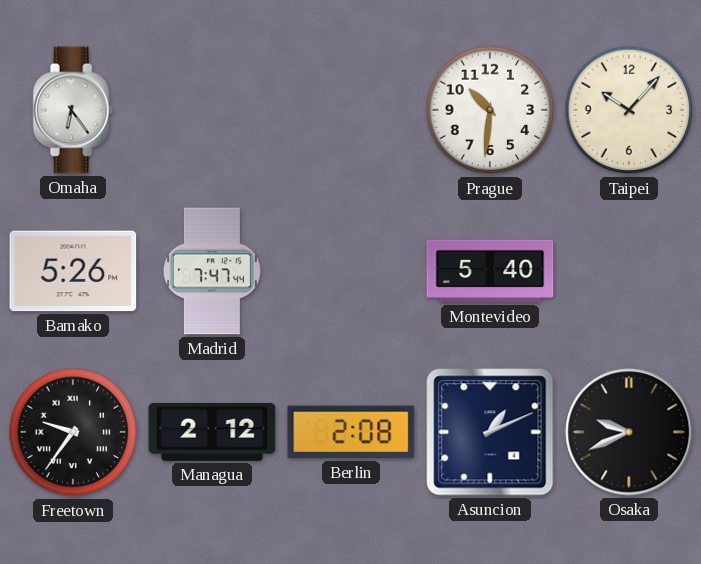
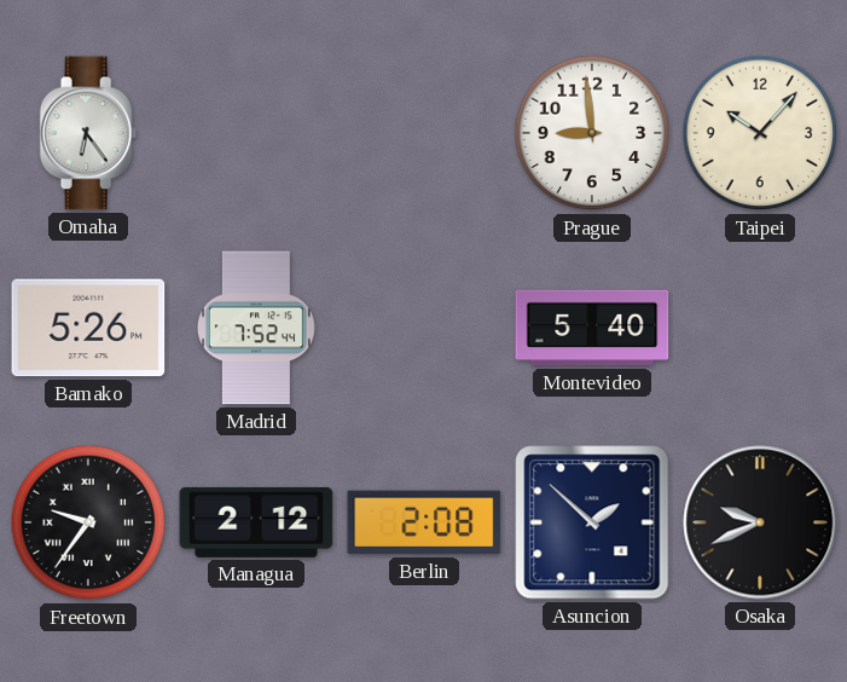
Prague: 10:31 -> 8:59
Madrid: 7:47 -> 7:52
Asuncion: 1:11 -> 1:52
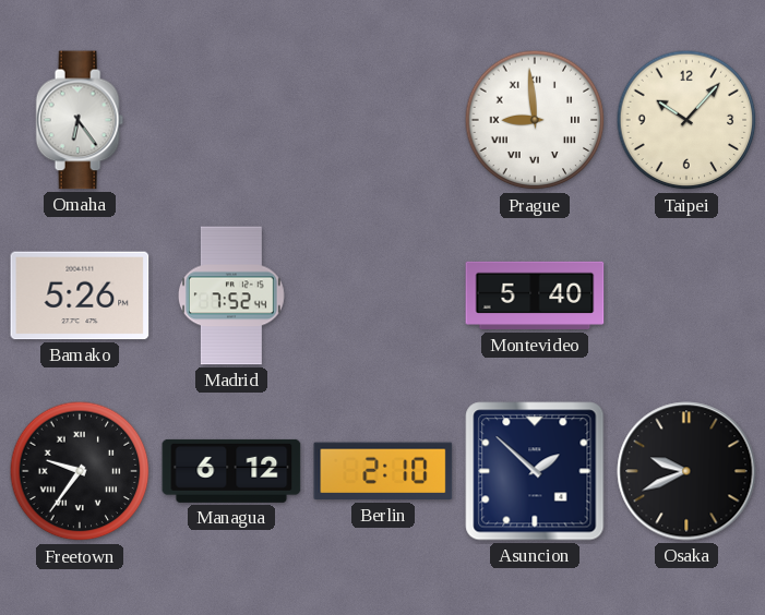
Prague numerals: Arabic -> Roman
Managua: 2:12 -> 6:12
Berlin: 2:08 -> 2:10
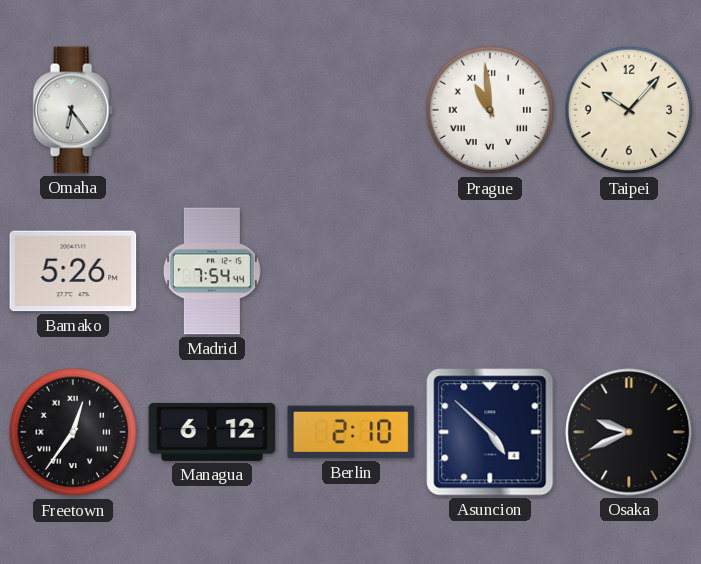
Prague: 8:59 -> 10:59
Madrid: 7:52 -> 7:54
Montevideo: 5:40 -> none
Freetown: 9:36 -> 12:36
Asuncion: 1:52 -> 4:52
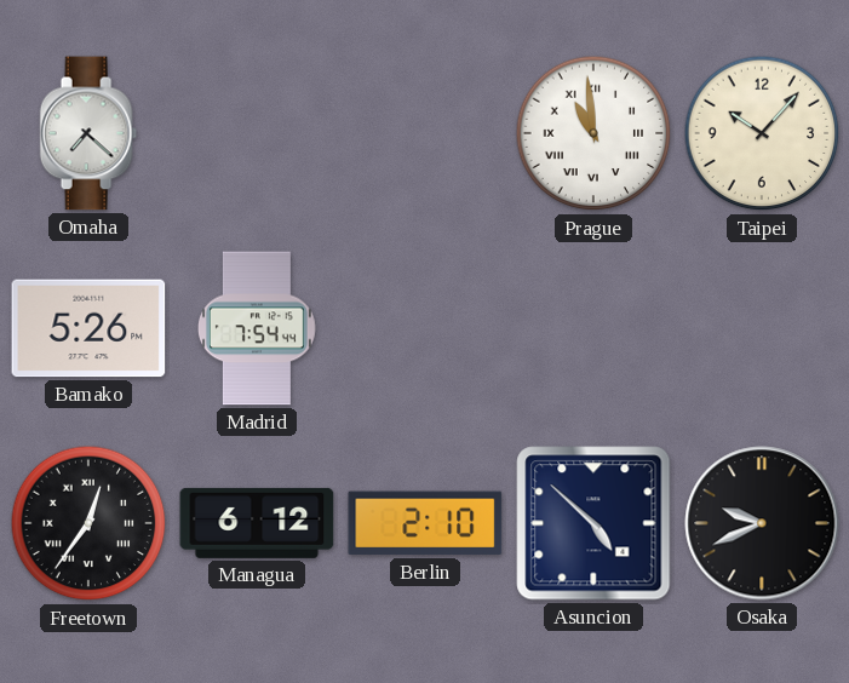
Omaha: 6:24 -> 7:22
